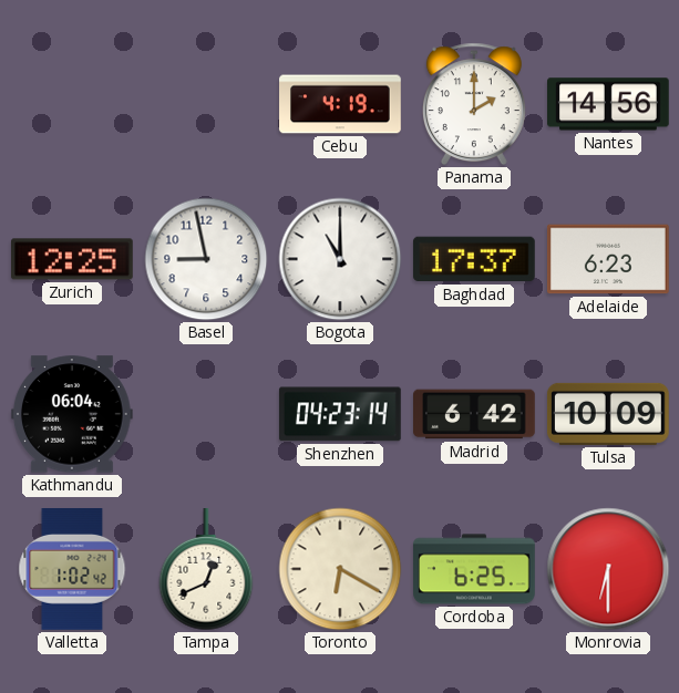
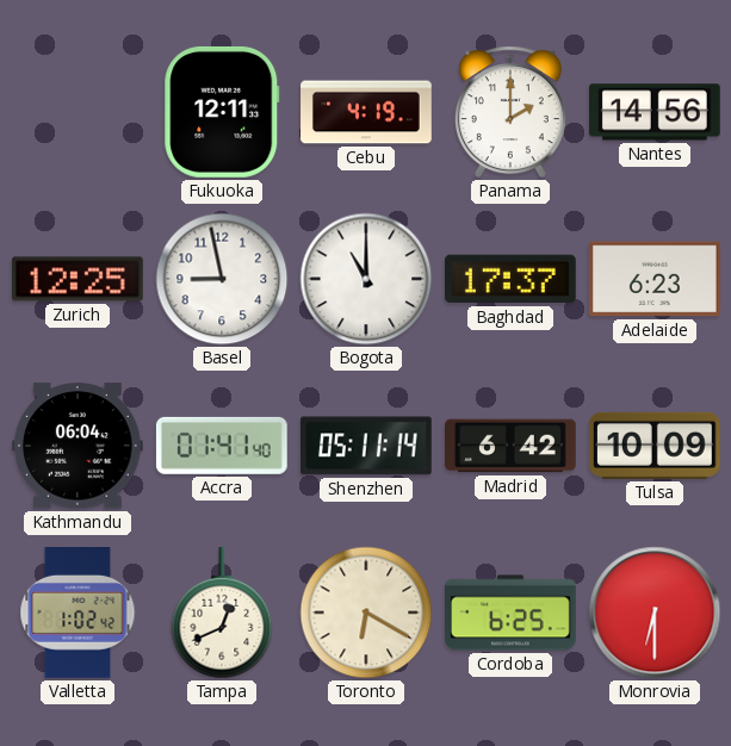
Fukuoka: none -> 12:11
Accra: none -> 01:41
Shenzhen: 04:23 -> 05:11
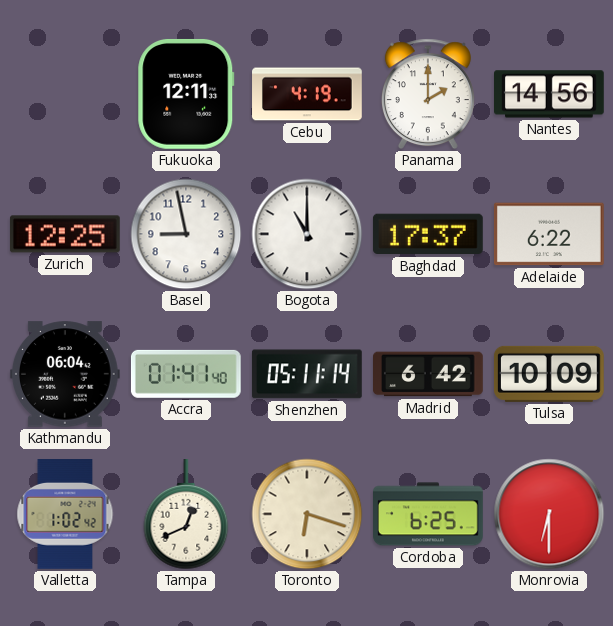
Adelaide: 6:23 -> 6:22
Toronto: 6:20 -> 6:18
